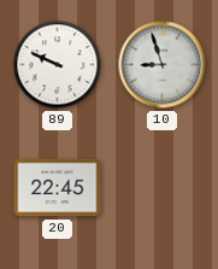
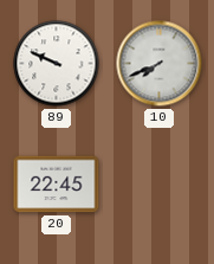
10: 8:57 -> 7:41
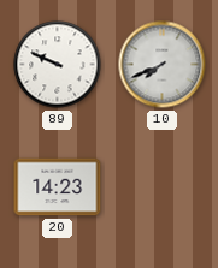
20: 22:45 -> 14:23
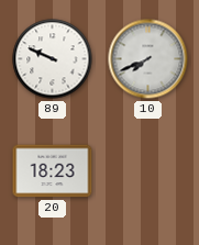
20: 14:23 -> 18:23
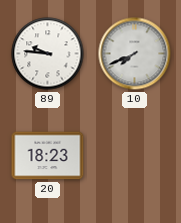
89: 9:49 -> 9:46
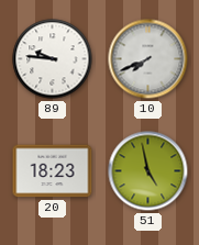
51: none -> 4:58
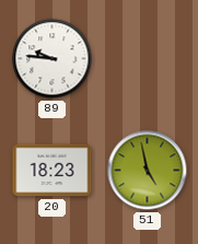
10: 7:41 -> none
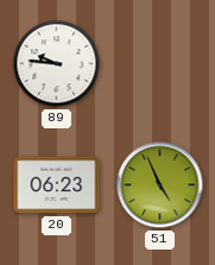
20: 18:23 -> 06:23
51: 4:58 -> 4:56
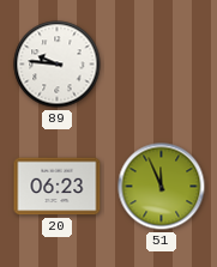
51: 4:56 -> 11:56
